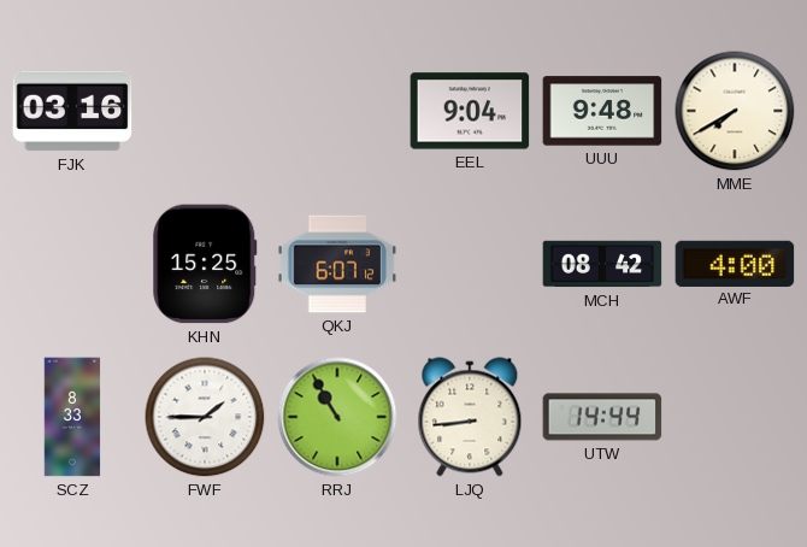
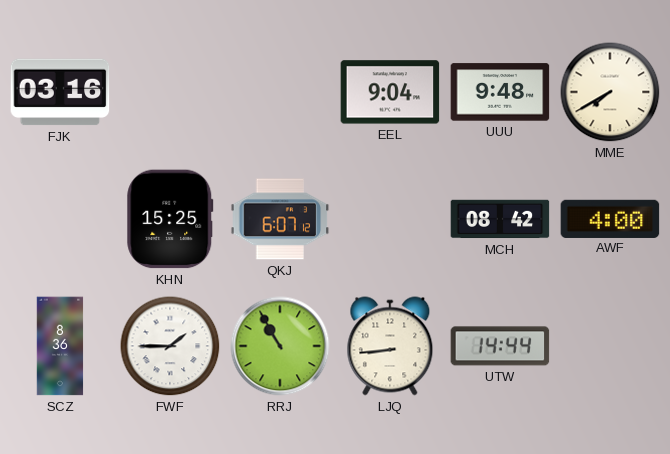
SCZ: 8:33 -> 8:36
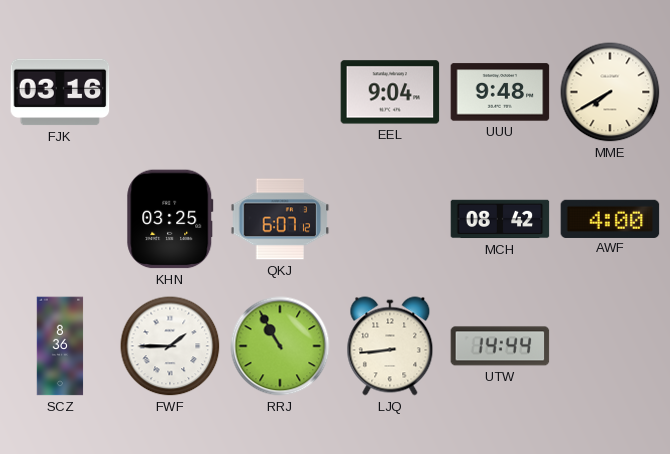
KHN: 15:25 -> 03:25
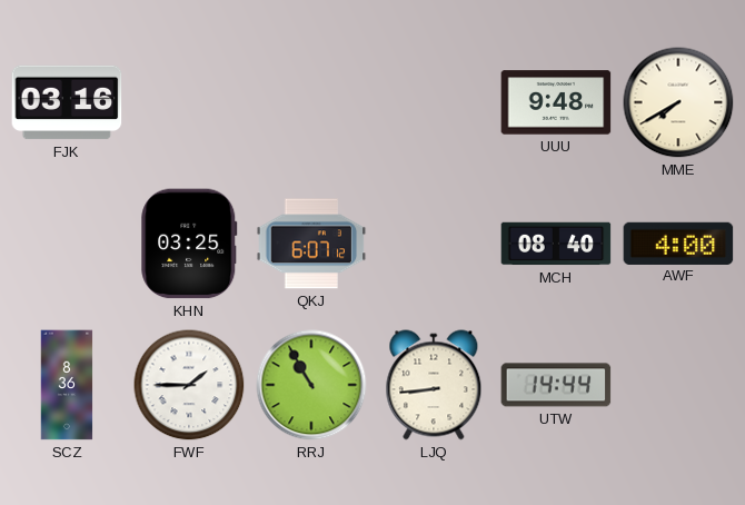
EEL: 9:04 -> none
MCH: 08:42 -> 08:40
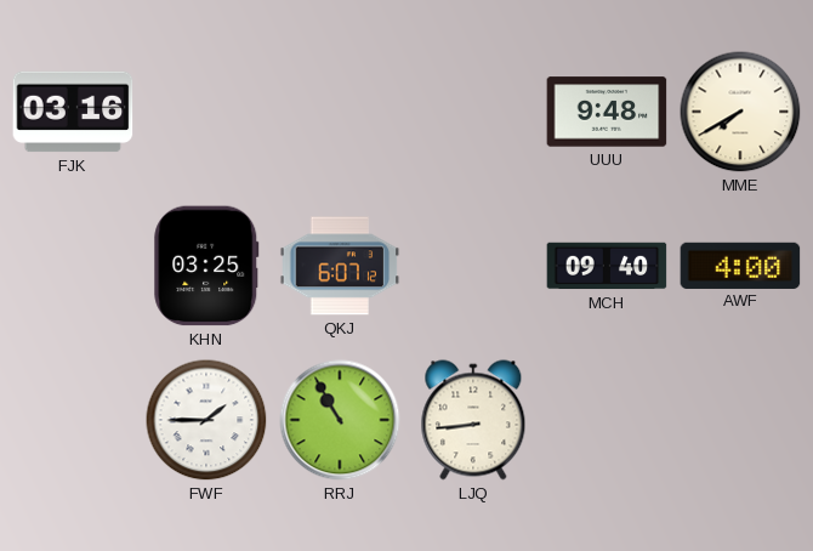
MCH: 08:40 -> 09:40
SCZ: 8:36 -> none
UTW: 14:44 -> none
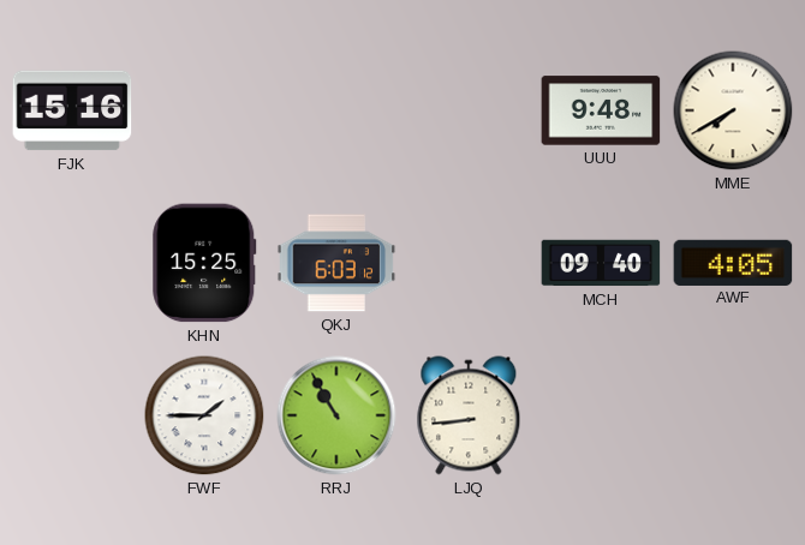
FJK: 03:16 -> 15:16
KHN: 03:25 -> 15:25
QKJ: 6:07 -> 6:03
AWF: 4:00 -> 4:05
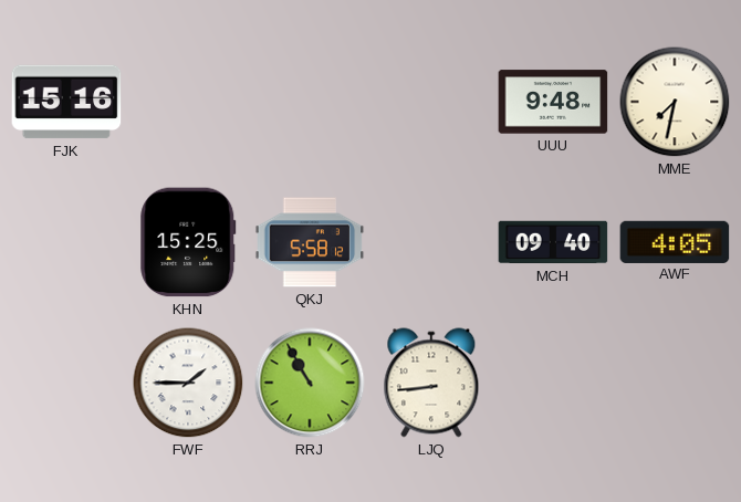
MME: 7:40 -> 7:32
QKJ: 6:03 -> 5:58
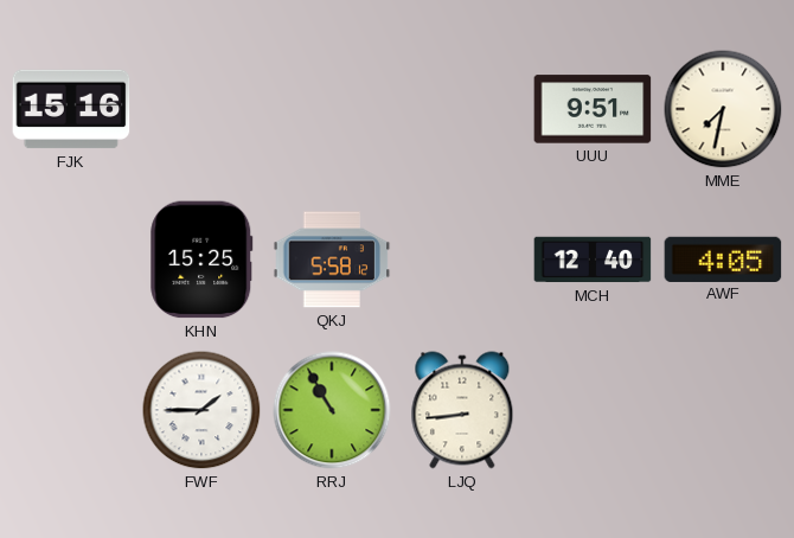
UUU: 9:48 -> 9:51
MCH: 09:40 -> 12:40
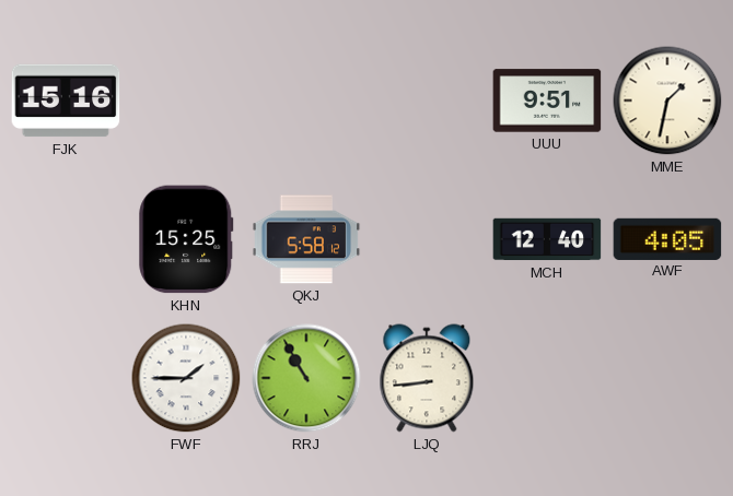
MME: 7:32 -> 1:32
